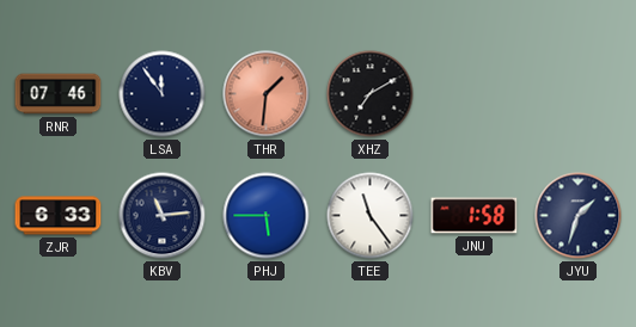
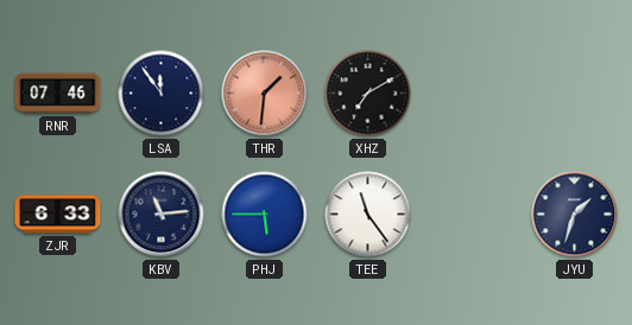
JNU: 1:58 -> none
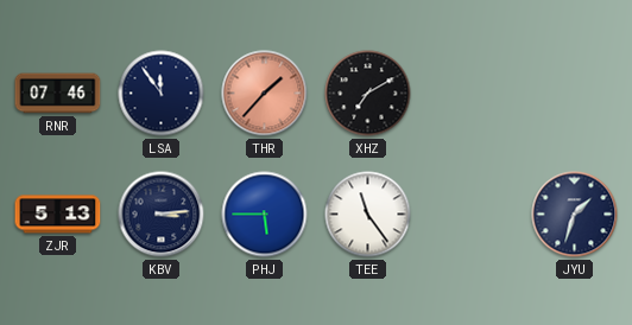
THR: 1:31 -> 1:37
ZJR: 6:33 -> 5:13
KBV: 11:14 -> 3:14
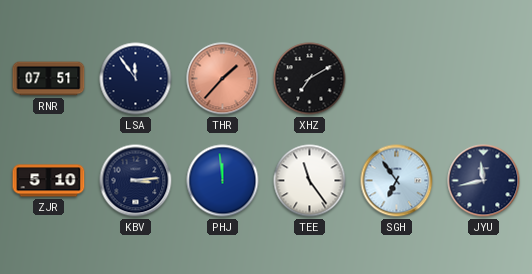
RNR: 07:46 -> 07:51
ZJR: 5:13 -> 5:10
PHJ: 5:45 -> 11:59
SGH: none -> 6:54
JYU: 1:33 -> 11:43
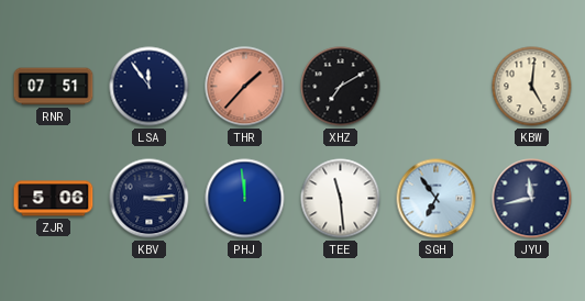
KBW: none -> 5:01
ZJR: 5:10 -> 5:06
TEE: 11:24 -> 11:29
